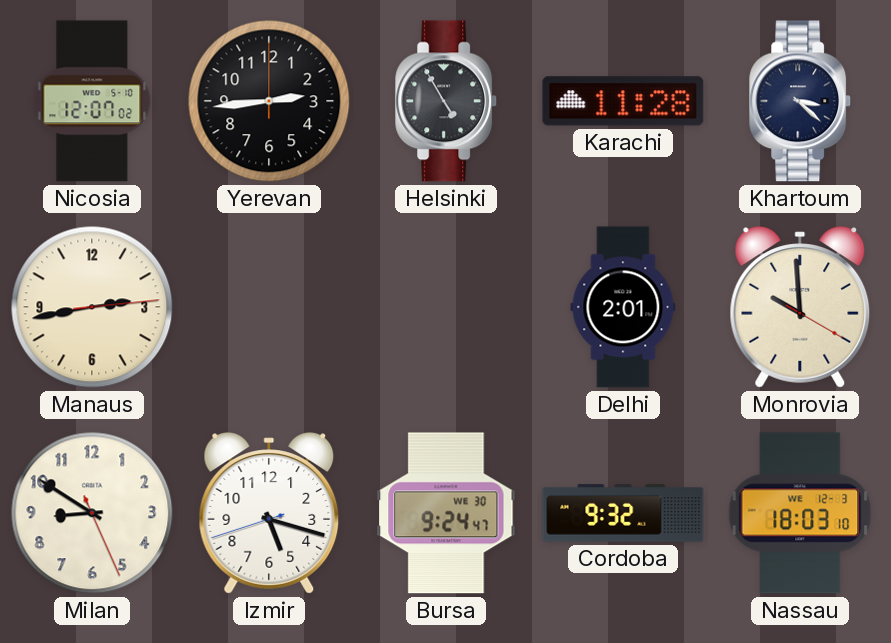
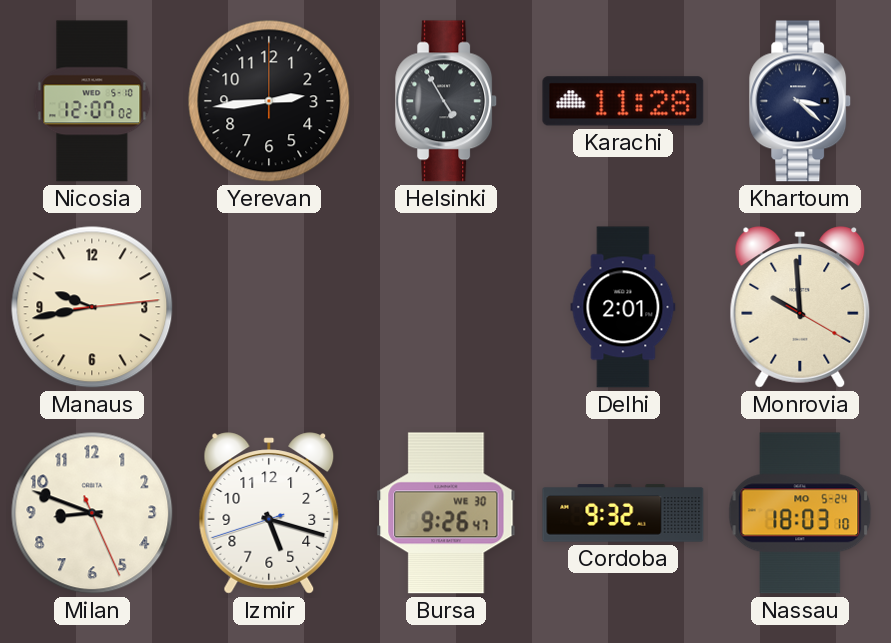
Manaus: 2:43 -> 9:43
Milan: 8:50 -> 8:48
Bursa: 9:24 -> 9:26
Nassau date: WE 12-3 -> MO 5-24
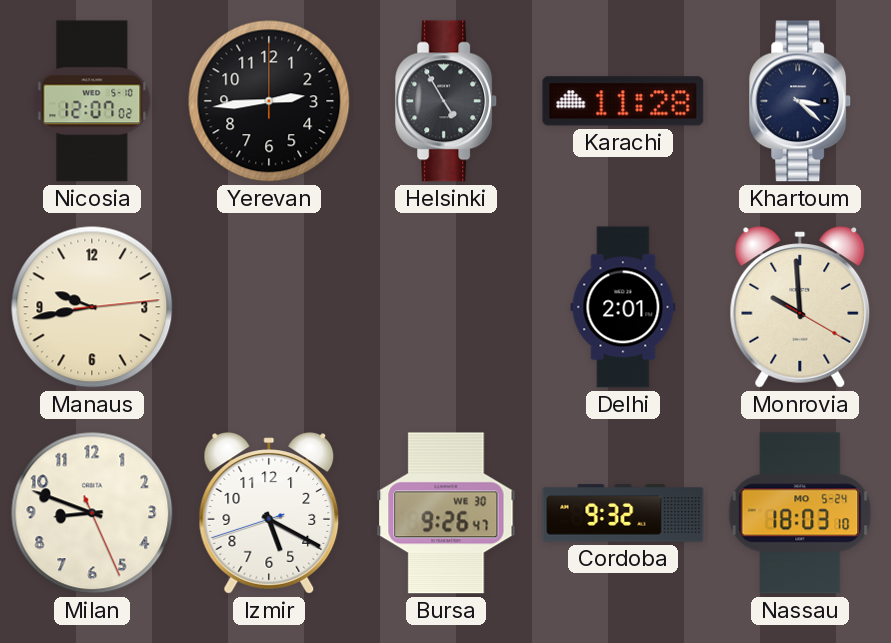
Izmir: 5:17 -> 5:19
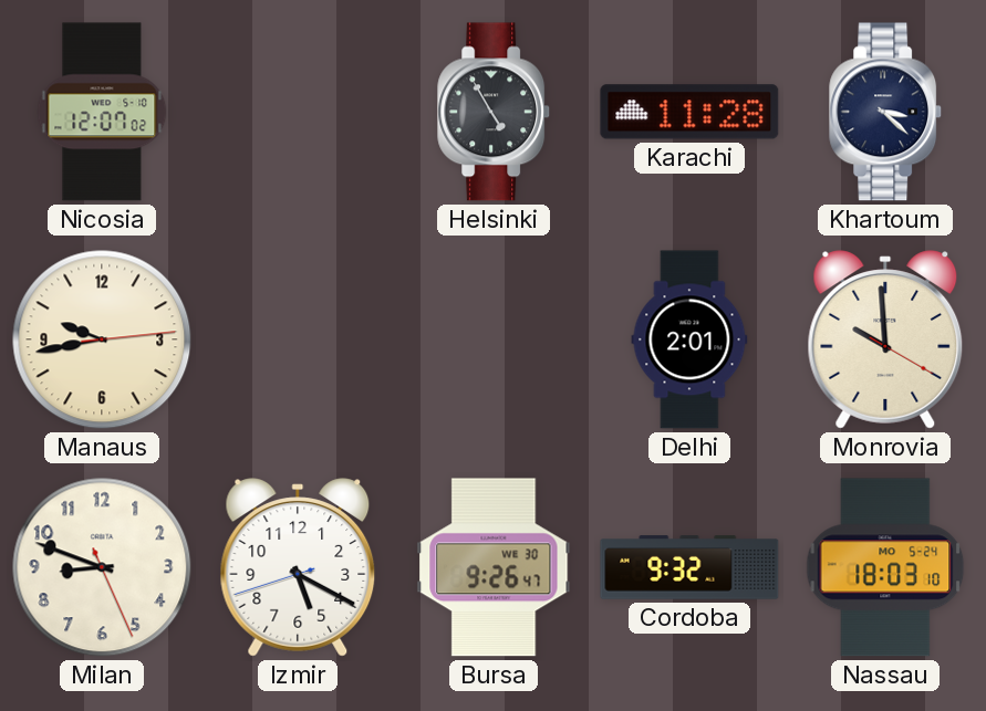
Yerevan: 2:44 -> none
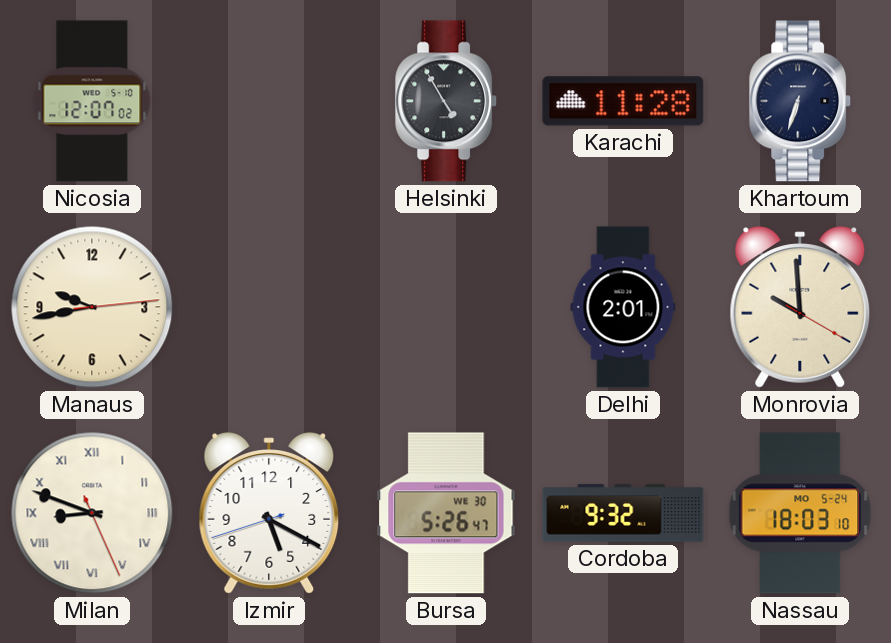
Khartoum: 3:22 -> 6:33
Milan numerals: Arabic -> Roman
Bursa: 9:26 -> 5:26
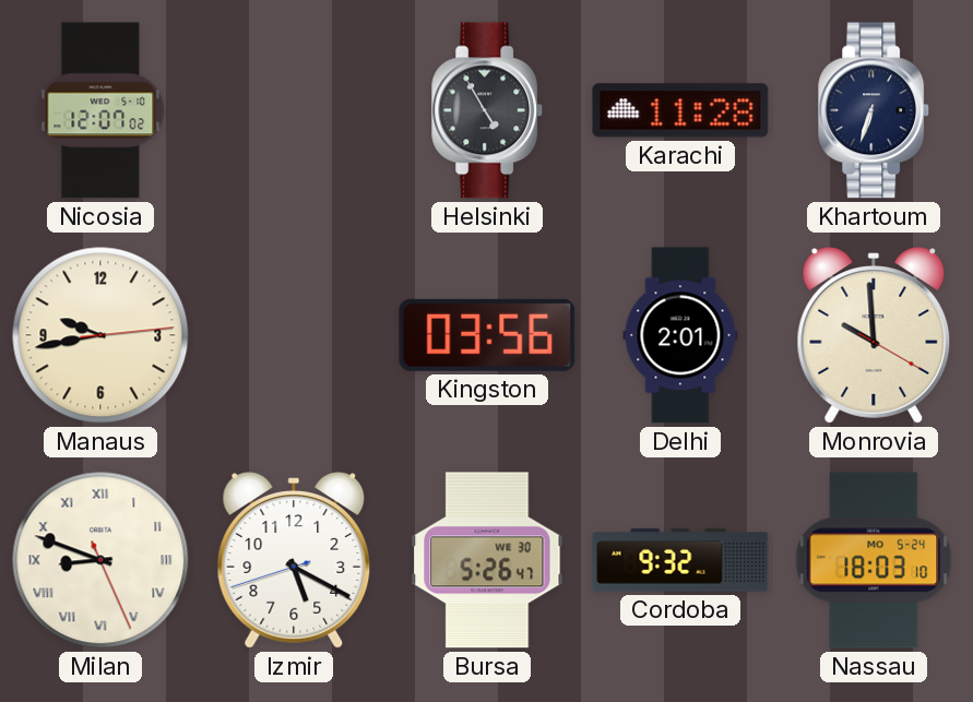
Kingston: none -> 03:56
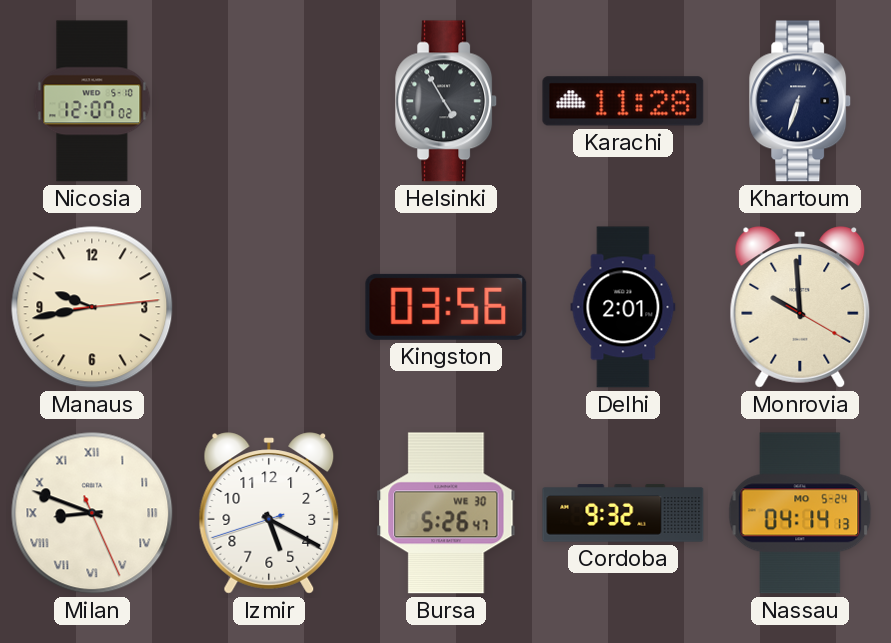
Nassau: 18:03 -> 04:14
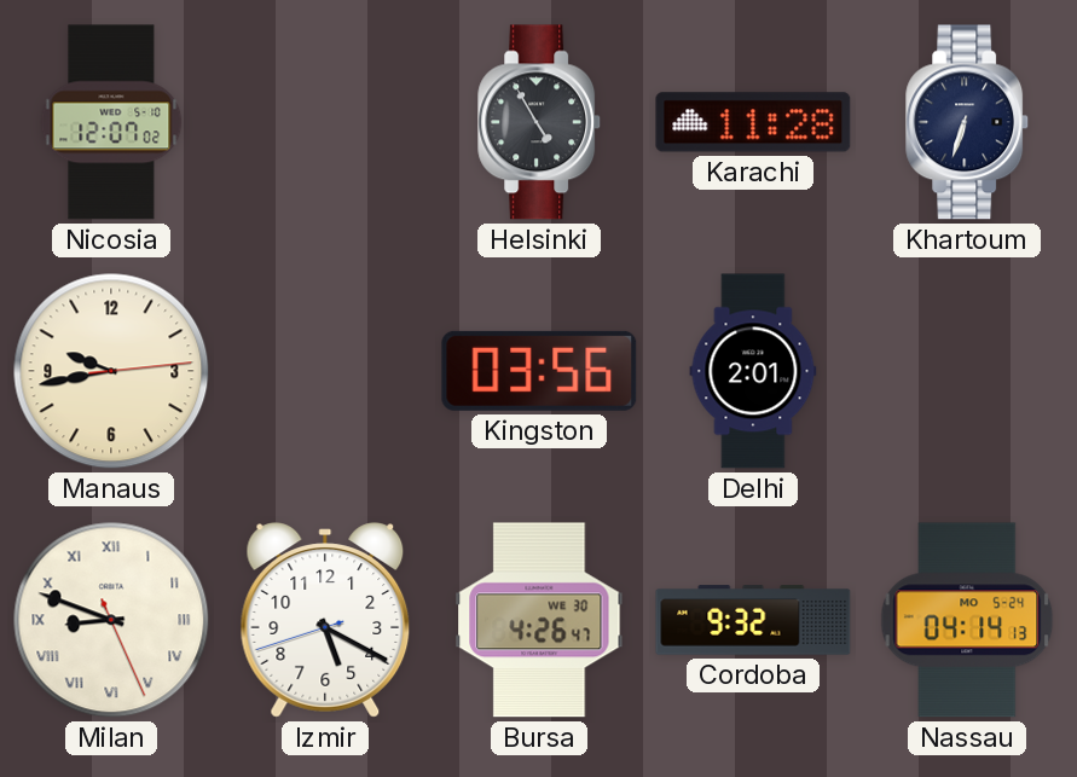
Monrovia: 9:59 -> none
Bursa: 5:26 -> 4:26
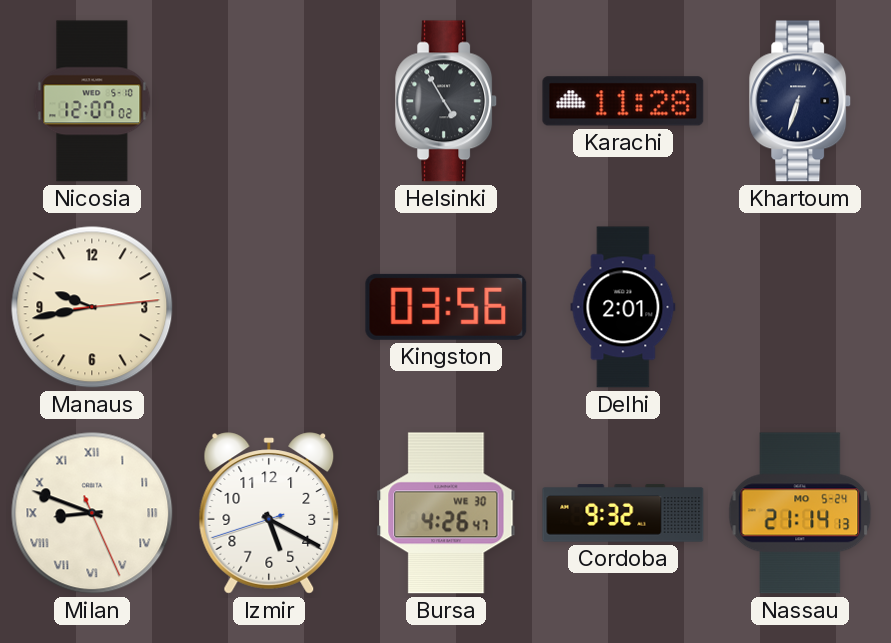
Nassau: 04:14 -> 21:14
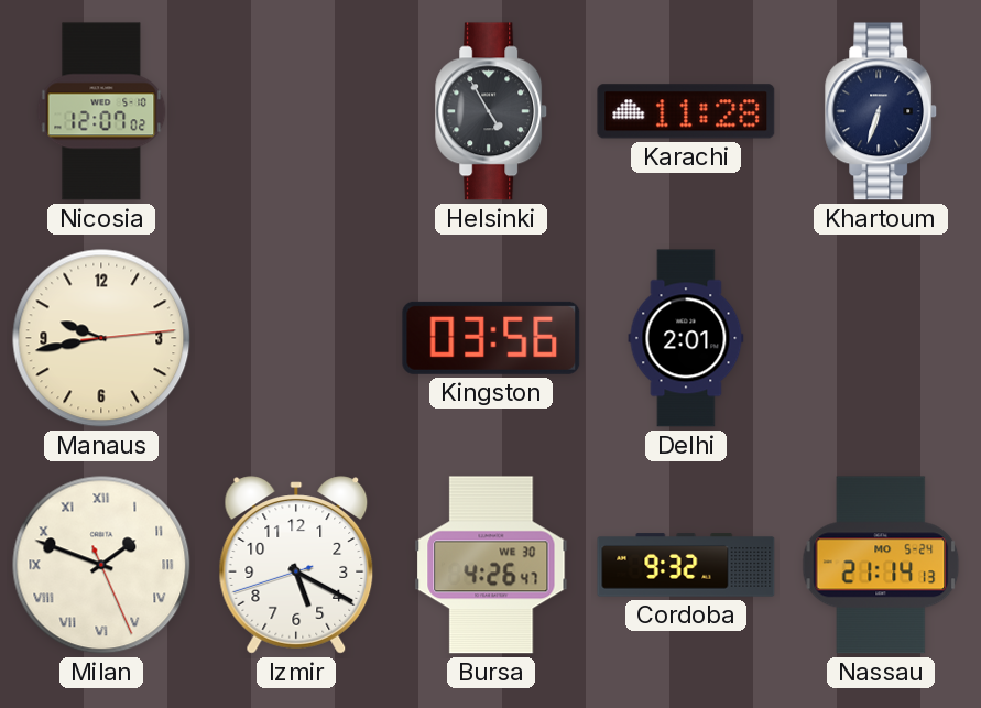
Milan: 8:48 -> 1:48
